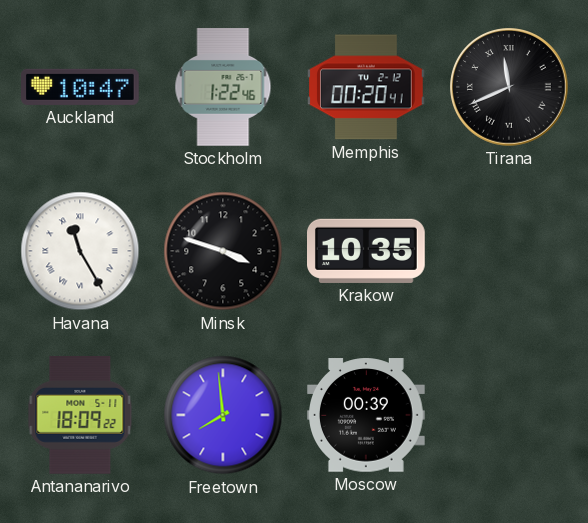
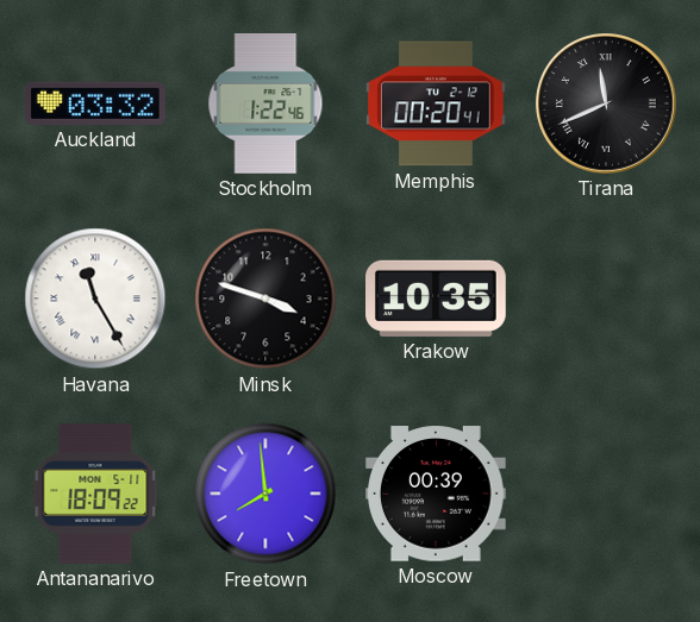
Auckland: 10:47 -> 03:32
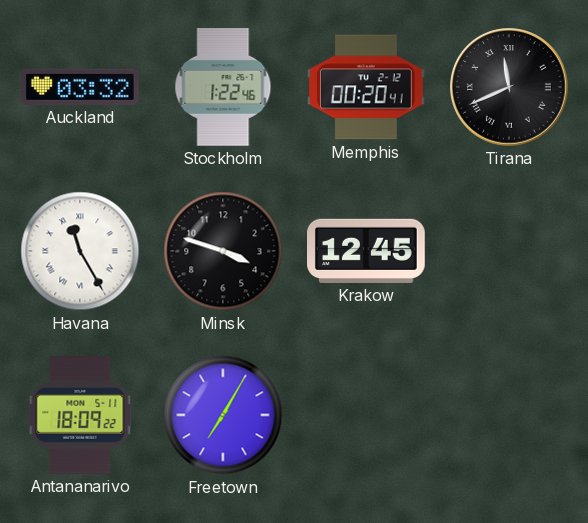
Krakow: 10:35 -> 12:45
Freetown: 7:59 -> 7:05
Moscow: 00:39 -> none
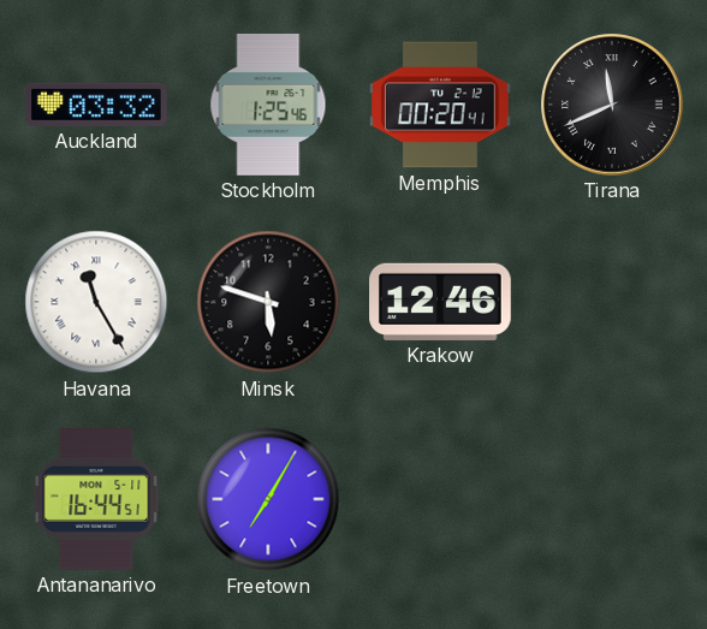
Stockholm: 1:22 -> 1:25
Minsk: 3:48 -> 5:48
Krakow: 12:45 -> 12:46
Antananarivo: 18:09 -> 16:44
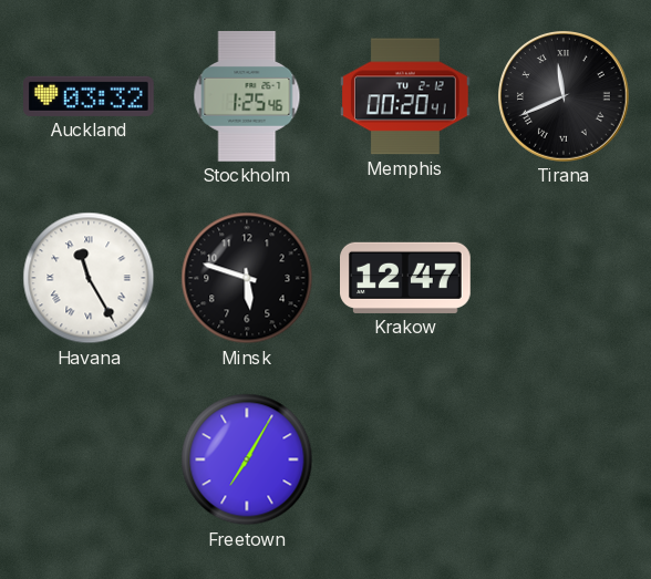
Krakow: 12:46 -> 12:47
Antananarivo: 16:44 -> none
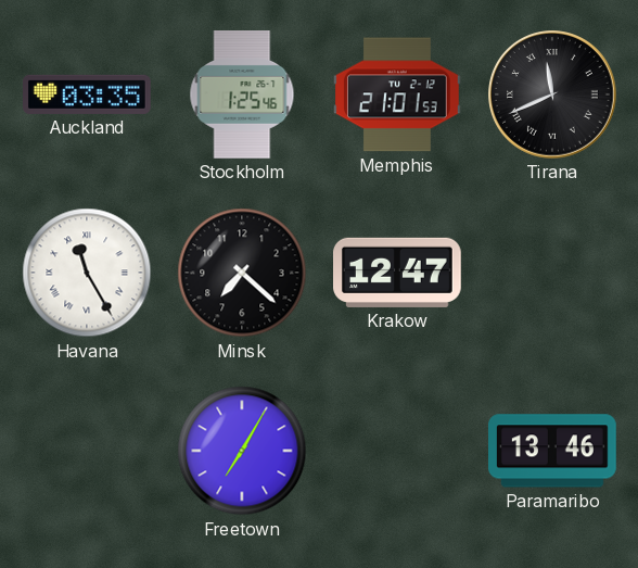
Auckland: 03:32 -> 03:35
Memphis: 00:20 -> 21:01
Minsk: 5:48 -> 7:22
Paramaribo: none -> 13:46
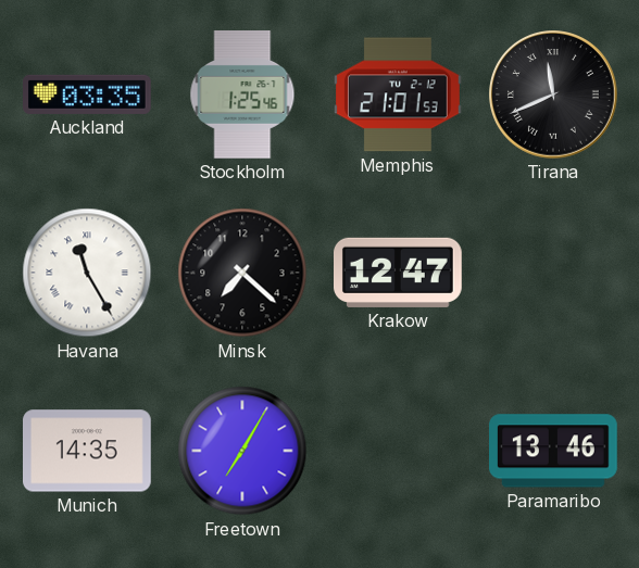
Munich: none -> 14:35
